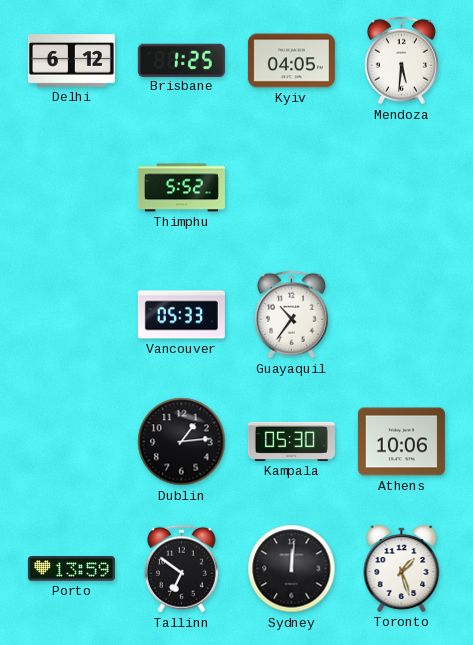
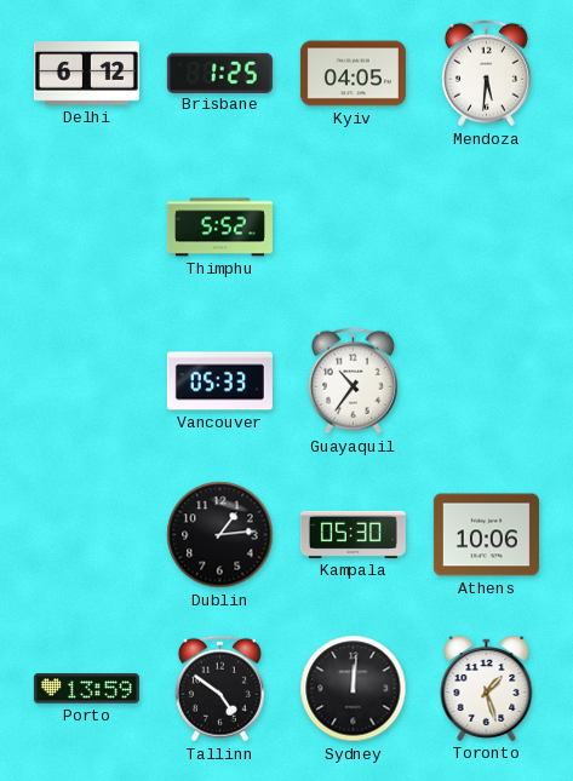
Tallinn: 6:51 -> 4:51
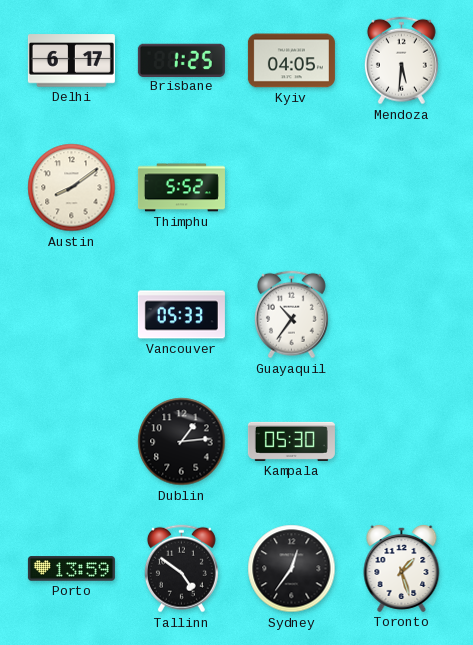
Delhi: 6:12 -> 6:17
Austin: none -> 8:09
Athens: 10:06 -> none
Sydney: 12:01 -> 12:36
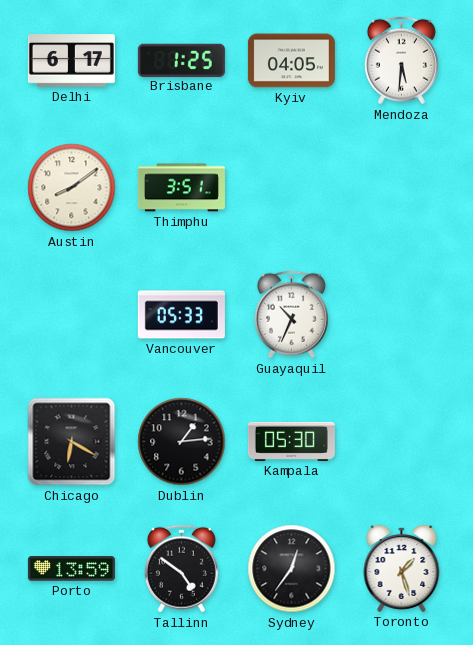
Thimphu: 5:52 -> 3:51
Guayaquil: 10:36 -> 10:34
Chicago: none -> 6:20
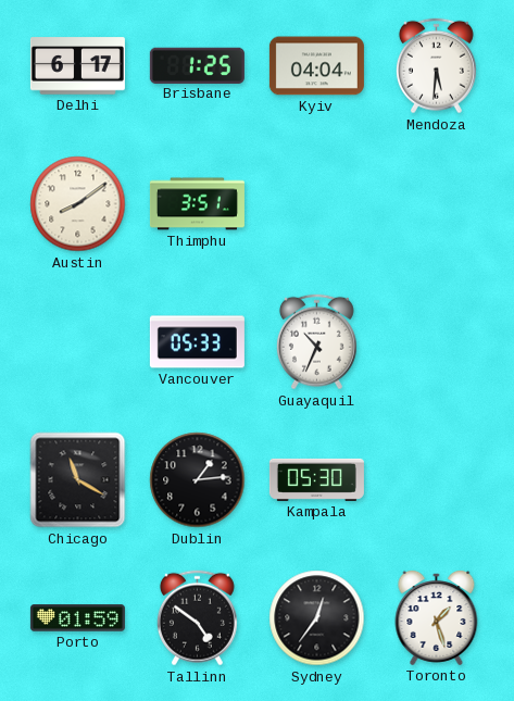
Kyiv: 04:05 -> 04:04
Chicago: 6:20 -> 11:20
Porto: 13:59 -> 01:59
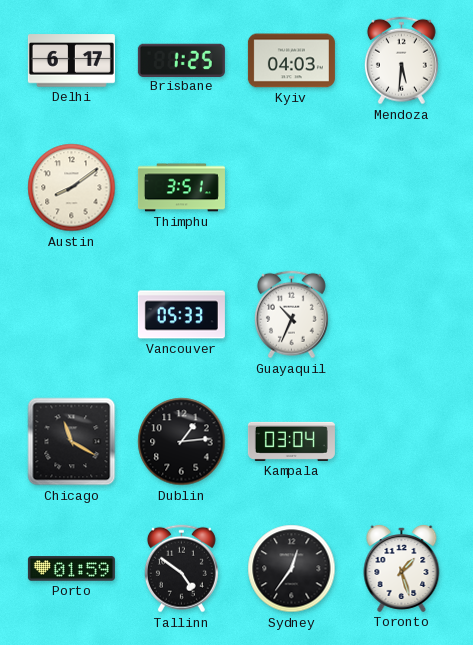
Kyiv: 04:04 -> 04:03
Kampala: 05:30 -> 03:04
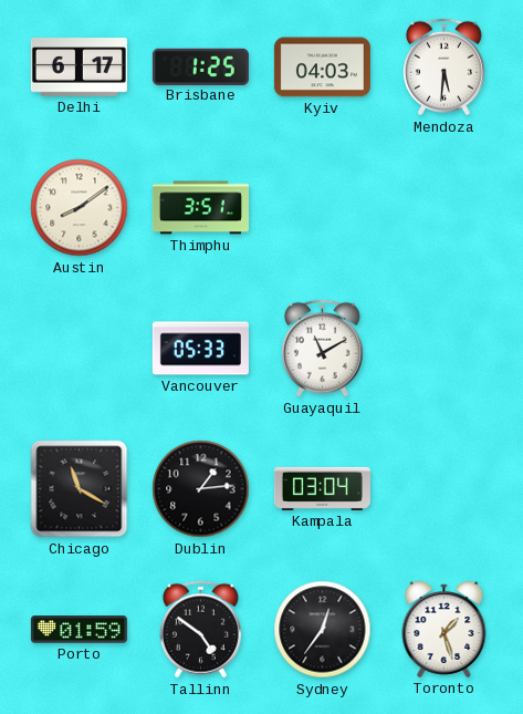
Guayaquil: 10:34 -> 11:10
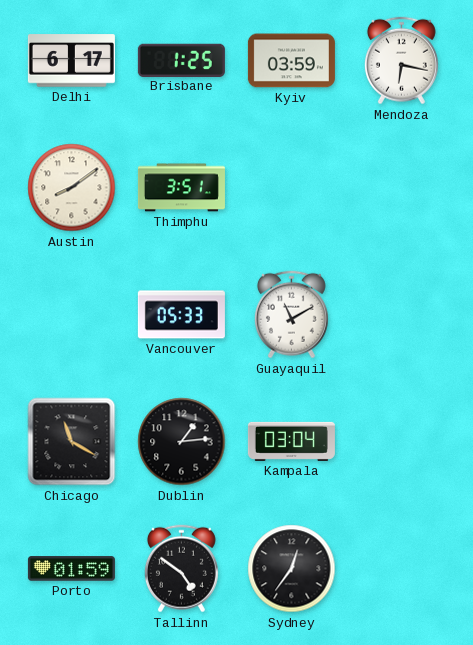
Kyiv: 04:03 -> 03:59
Mendoza: 5:31 -> 6:17
Toronto: 1:27 -> none
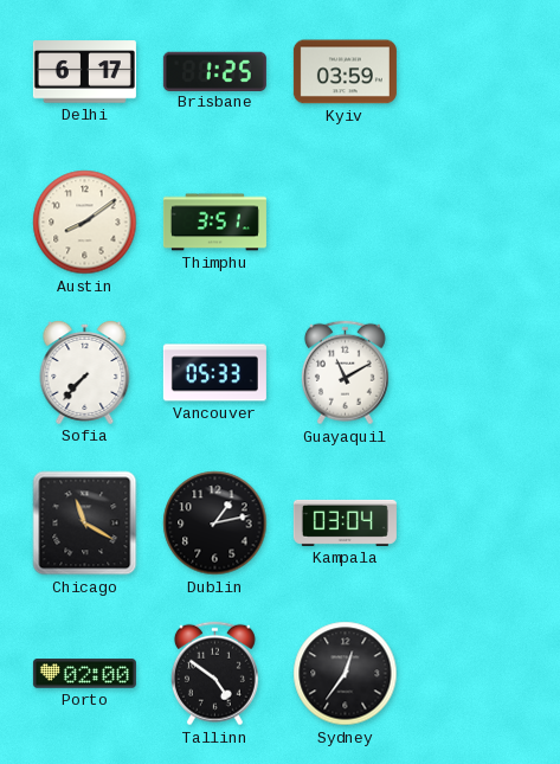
Mendoza: 6:17 -> none
Sofia: none -> 7:37
Dublin: 1:14 -> 1:13
Porto: 01:59 -> 02:00
